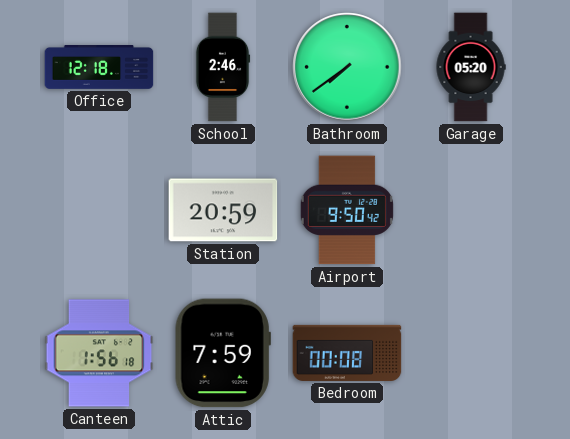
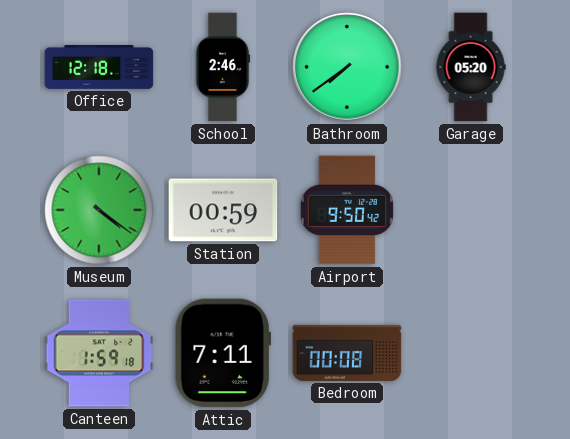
Museum: none -> 4:21
Station: 20:59 -> 00:59
Canteen: 1:56 -> 1:59
Attic: 7:59 -> 7:11
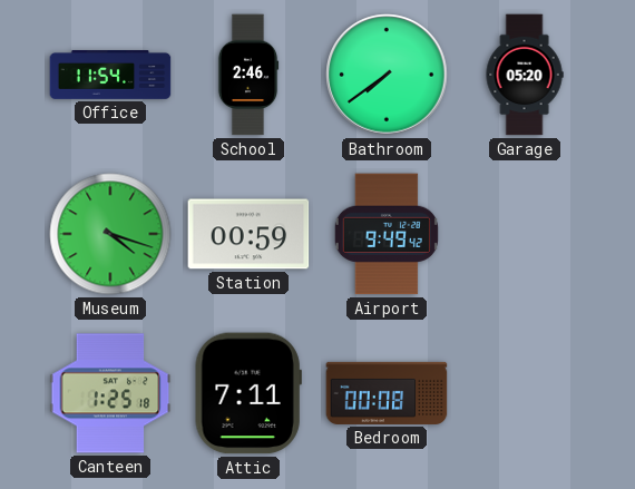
Office: 12:18 -> 11:54
Museum: 4:21 -> 4:18
Airport: 9:50 -> 9:49
Canteen: 1:59 -> 1:25
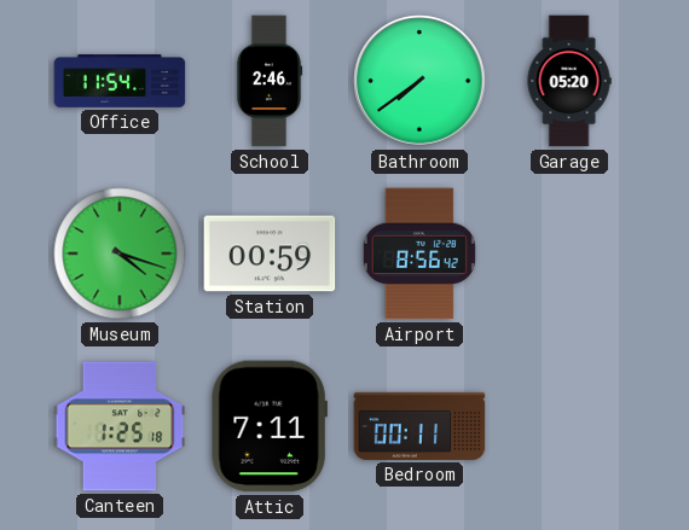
Airport: 9:49 -> 8:56
Bedroom: 00:08 -> 00:11
